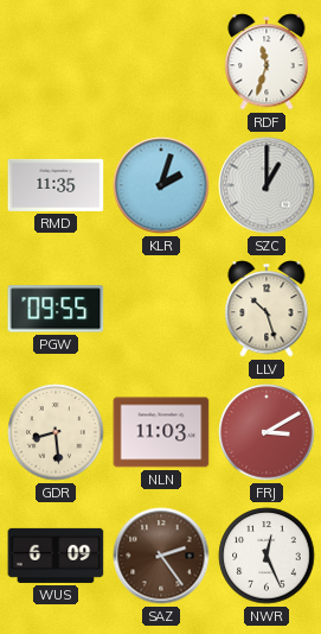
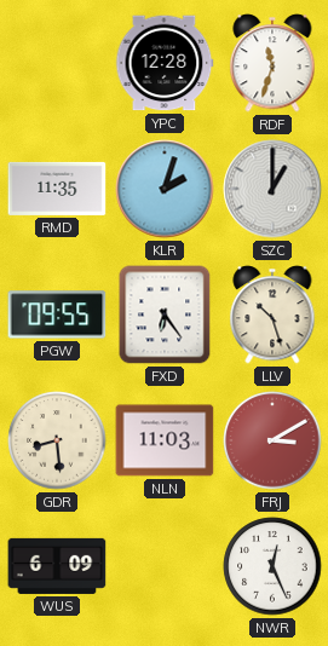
YPC: none -> 12:28
FXD: none -> 6:24
SAZ: 2:24 -> none
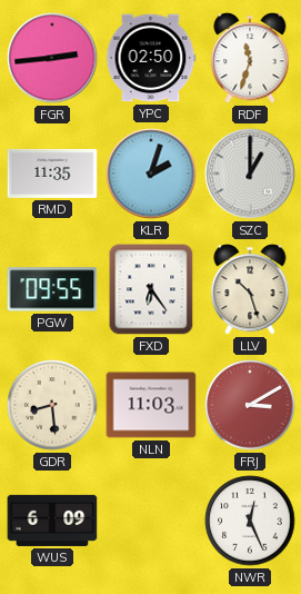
FGR: none -> 2:44
YPC: 12:28 -> 02:50
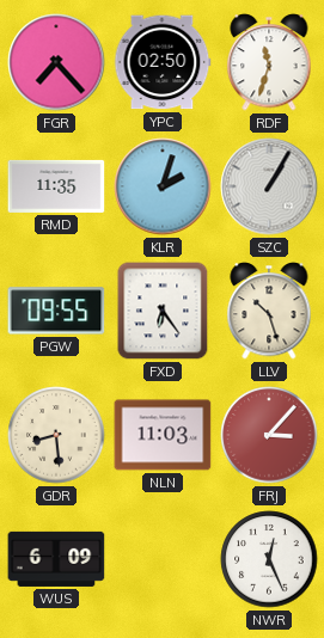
FGR: 2:44 -> 7:23
SZC: 1:00 -> 1:05
FRJ: 3:10 -> 3:07
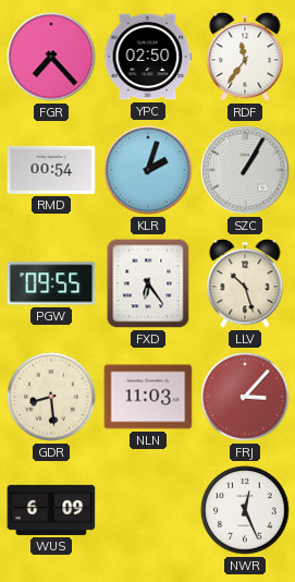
RDF: 11:33 -> 11:36
RMD: 11:35 -> 00:54
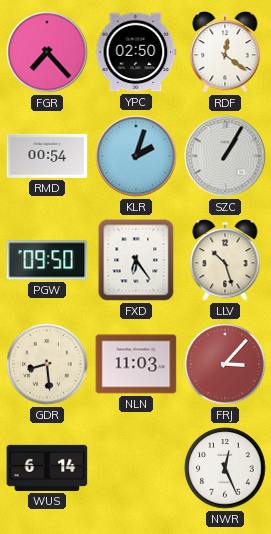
RDF: 11:36 -> 12:21
PGW: 09:55 -> 09:50
WUS: 6:09 -> 6:14
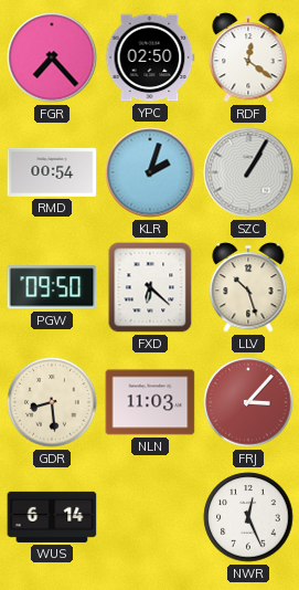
FXD: 6:24 -> 6:22
